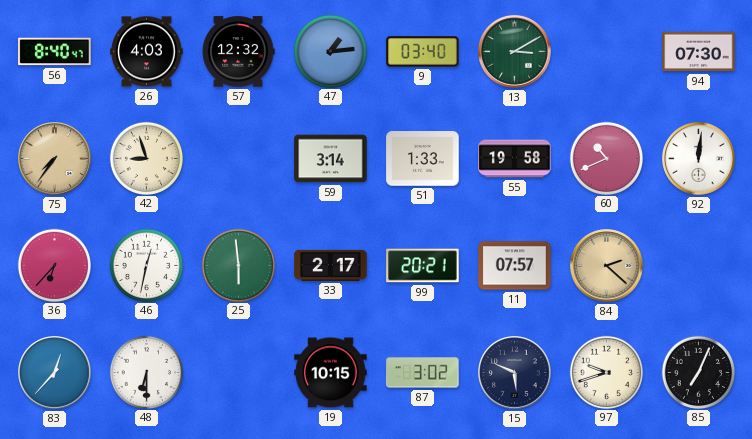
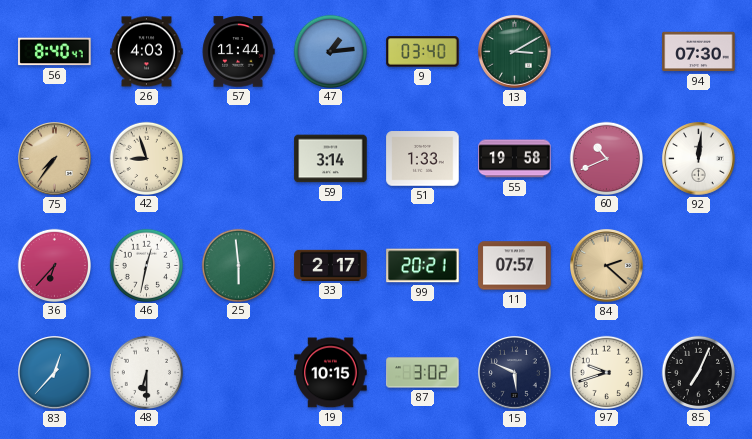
57: 12:32 -> 11:44
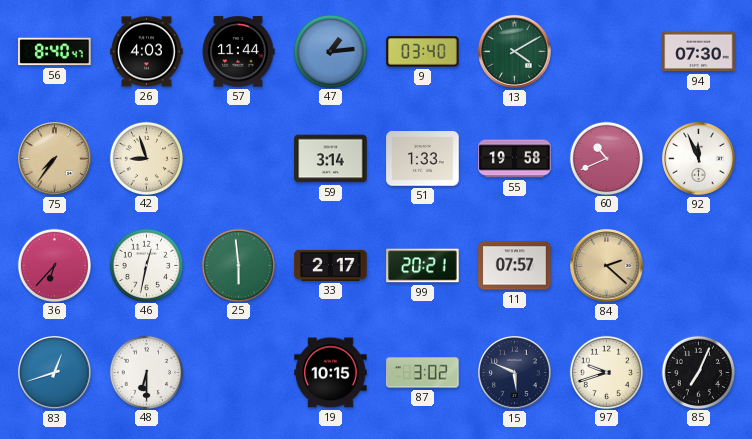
13: 3:10 -> 4:10
92: 12:01 -> 11:56
83: 12:37 -> 12:42
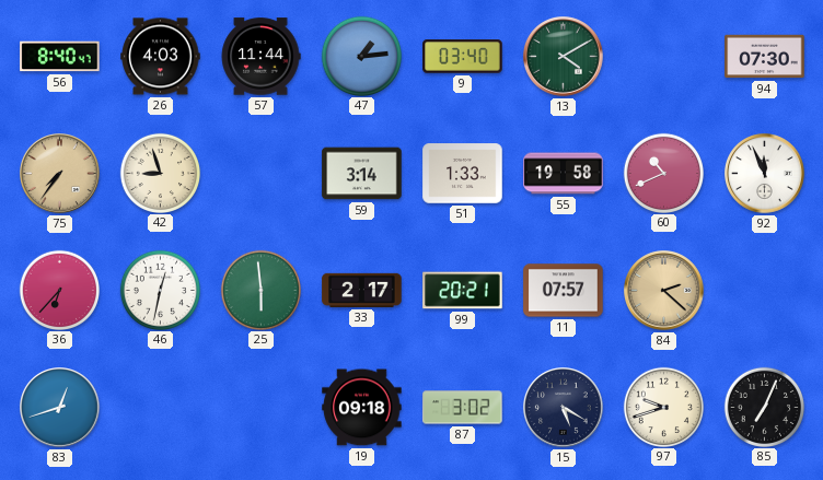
48: 6:30 -> none
19: 10:15 -> 09:18
15: 5:49 -> 5:20
